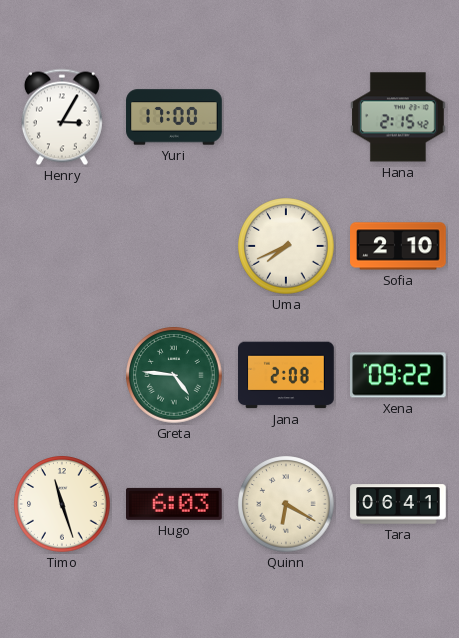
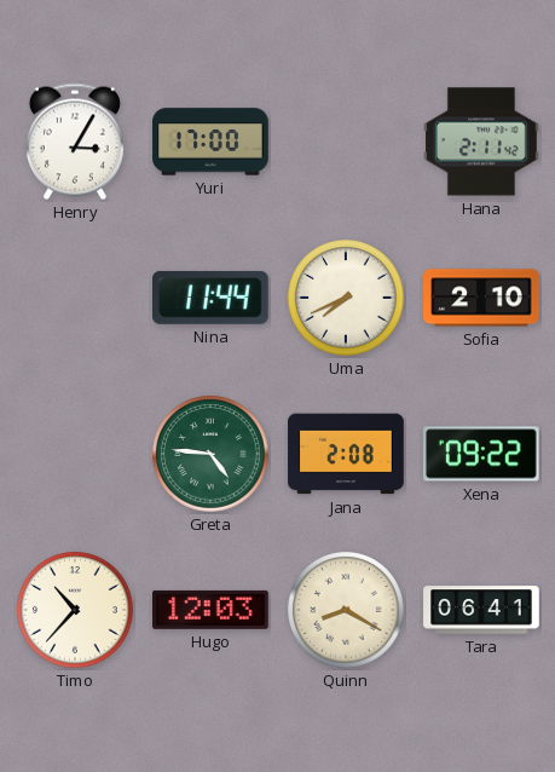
Hana: 2:15 -> 2:11
Nina: none -> 11:44
Timo: 11:27 -> 10:37
Hugo: 6:03 -> 12:03
Quinn: 6:20 -> 8:20
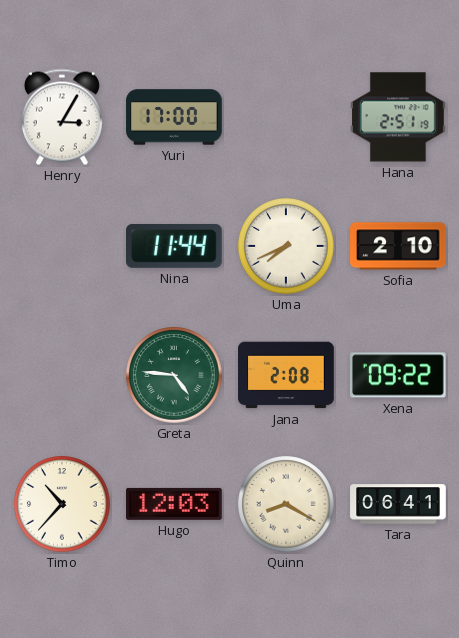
Hana: 2:11 -> 2:51
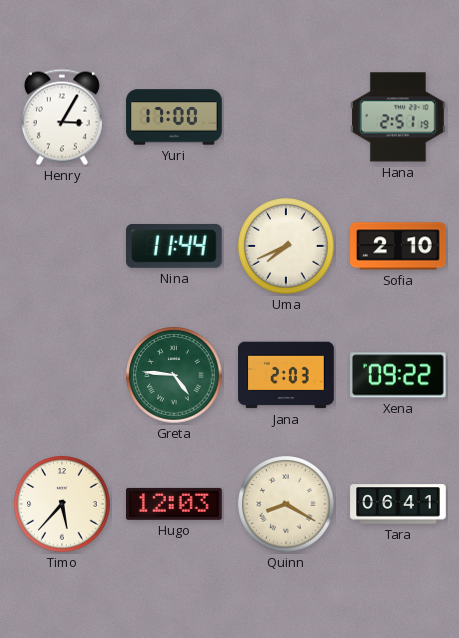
Jana: 2:08 -> 2:03
Timo: 10:37 -> 5:37
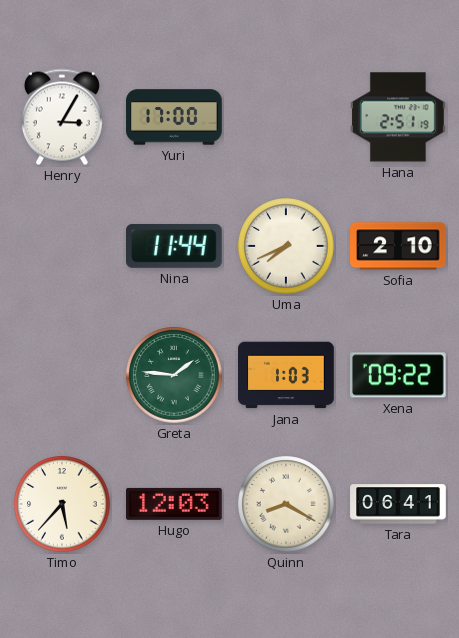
Greta: 4:46 -> 1:46
Jana: 2:03 -> 1:03
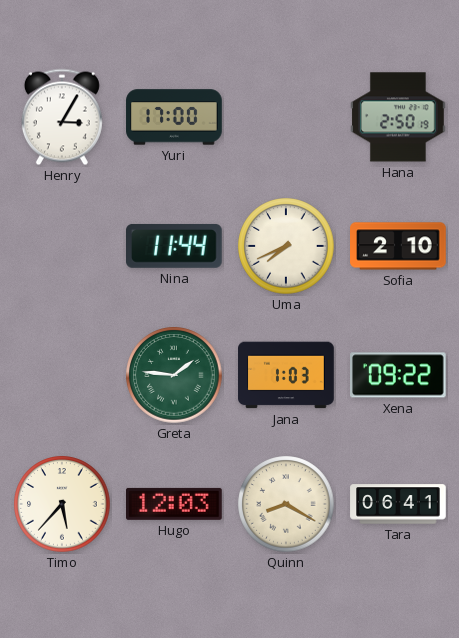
Hana: 2:51 -> 2:50
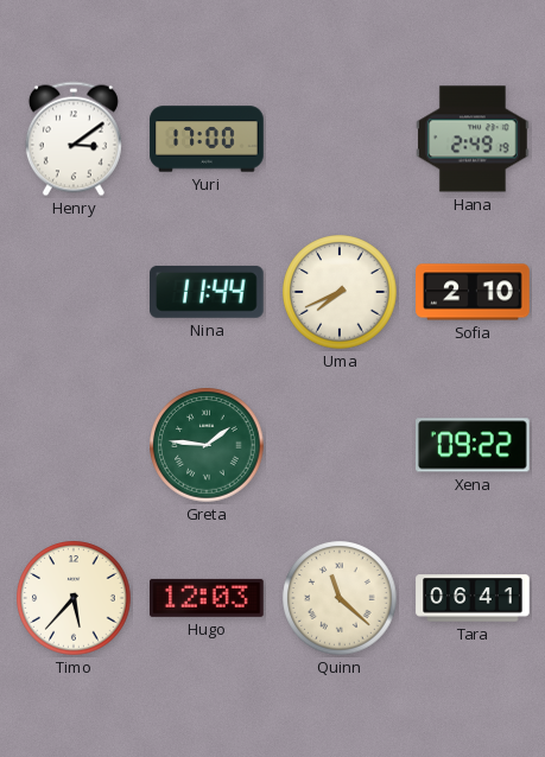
Henry: 3:05 -> 3:09
Hana: 2:50 -> 2:49
Jana: 1:03 -> none
Quinn: 8:20 -> 11:22
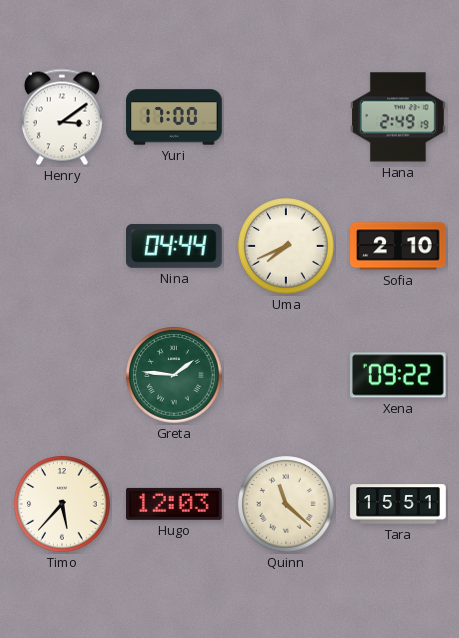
Nina: 11:44 -> 04:44
Tara: 06:41 -> 15:51
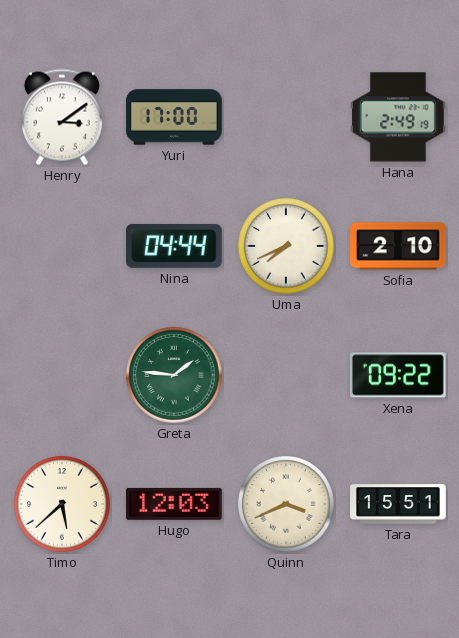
Timo: 5:37 -> 5:38
Quinn: 11:22 -> 3:41
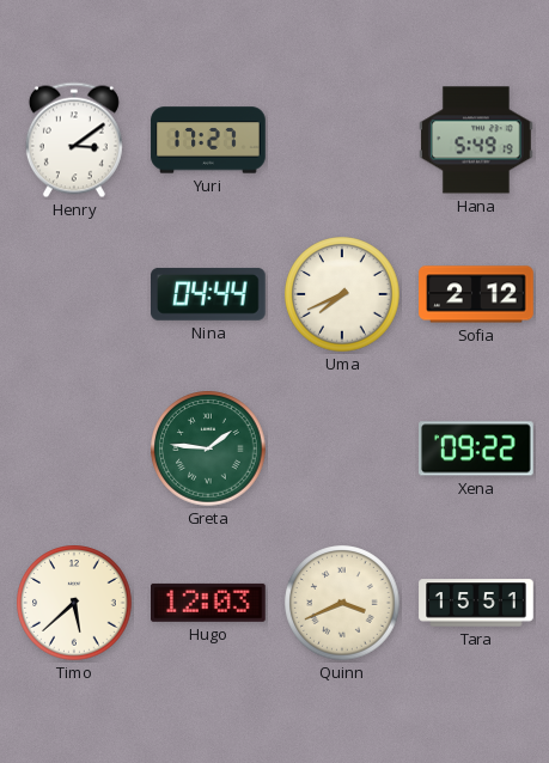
Yuri: 17:00 -> 17:27
Hana: 2:49 -> 5:49
Sofia: 2:10 -> 2:12
